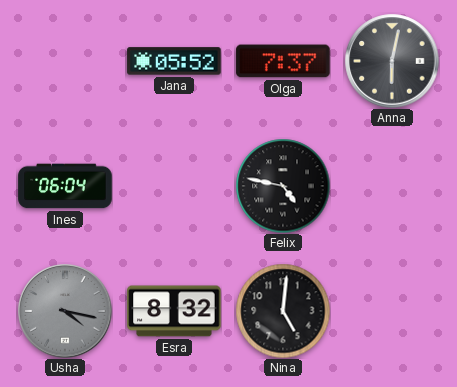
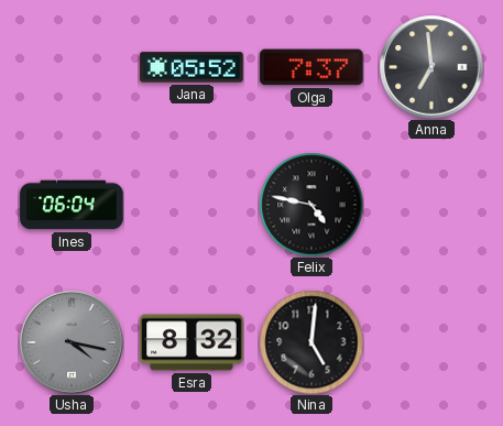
Anna: 6:02 -> 6:59
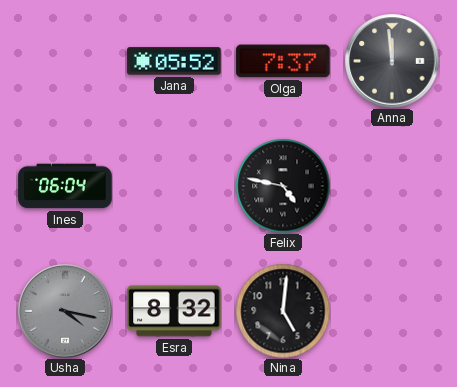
Anna: 6:59 -> 11:59
